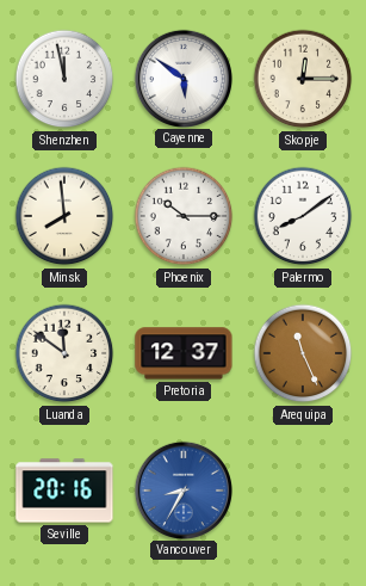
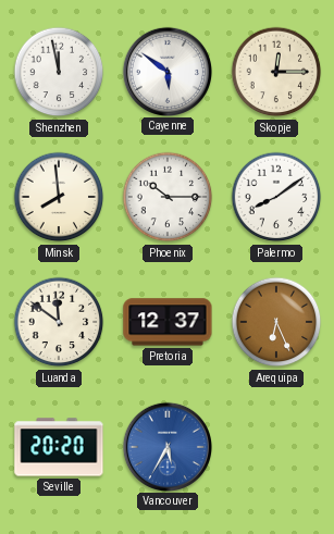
Arequipa: 11:26 -> 6:26
Seville: 20:16 -> 20:20
Vancouver: 8:35 -> 5:35
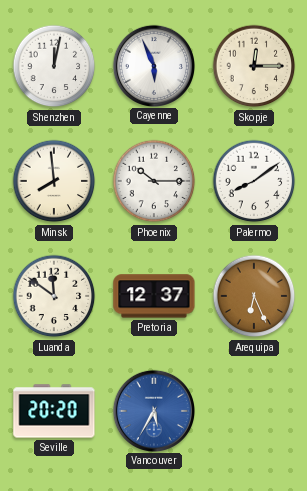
Shenzhen: 11:58 -> 12:02
Cayenne: 5:51 -> 5:56
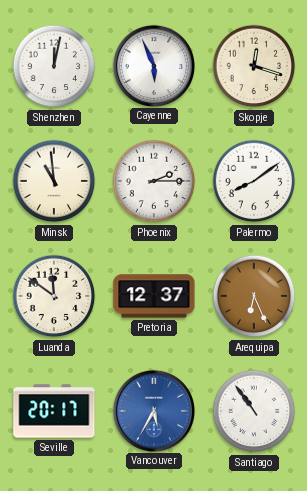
Skopje: 12:15 -> 12:18
Minsk: 7:59 -> 10:59
Phoenix: 10:15 -> 2:15
Seville: 20:20 -> 20:17
Santiago: none -> 10:54
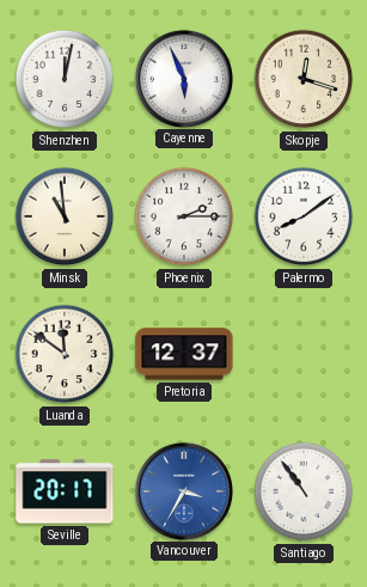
Arequipa: 6:26 -> none
Vancouver: 5:35 -> 3:35
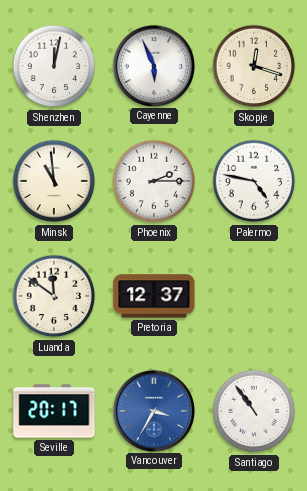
Palermo: 8:09 -> 4:47
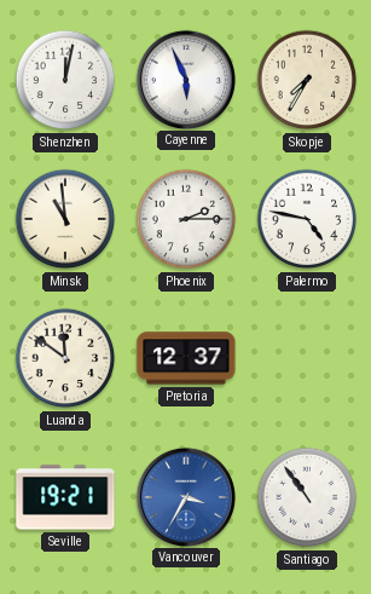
Skopje: 12:18 -> 7:35
Seville: 20:17 -> 19:21
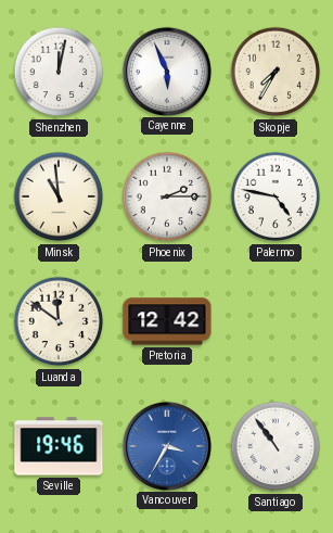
Pretoria: 12:37 -> 12:42
Seville: 19:21 -> 19:46
